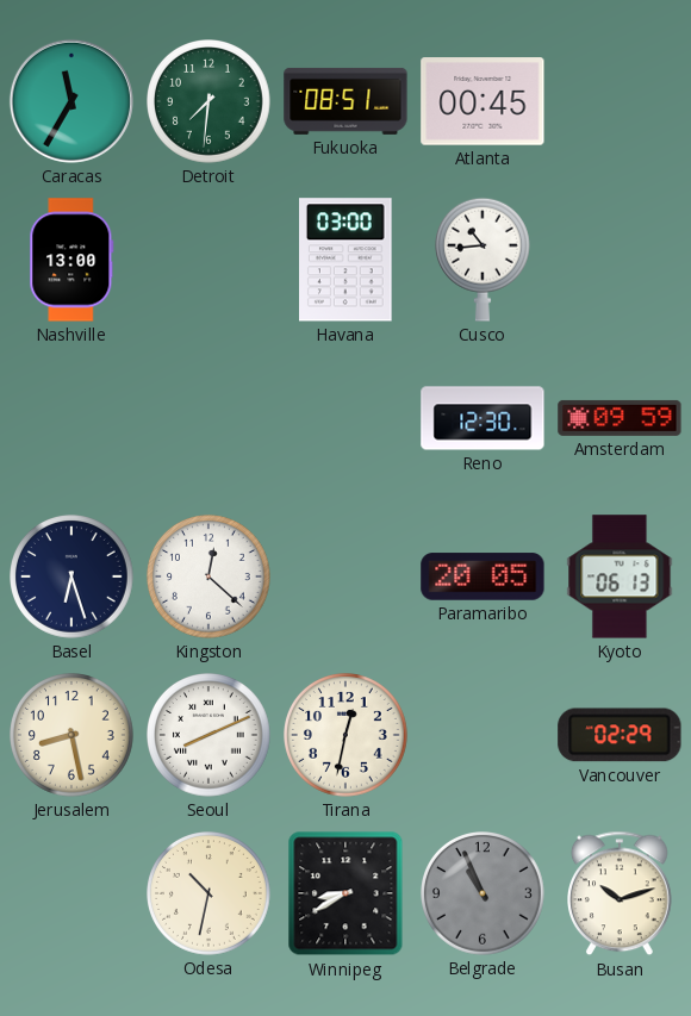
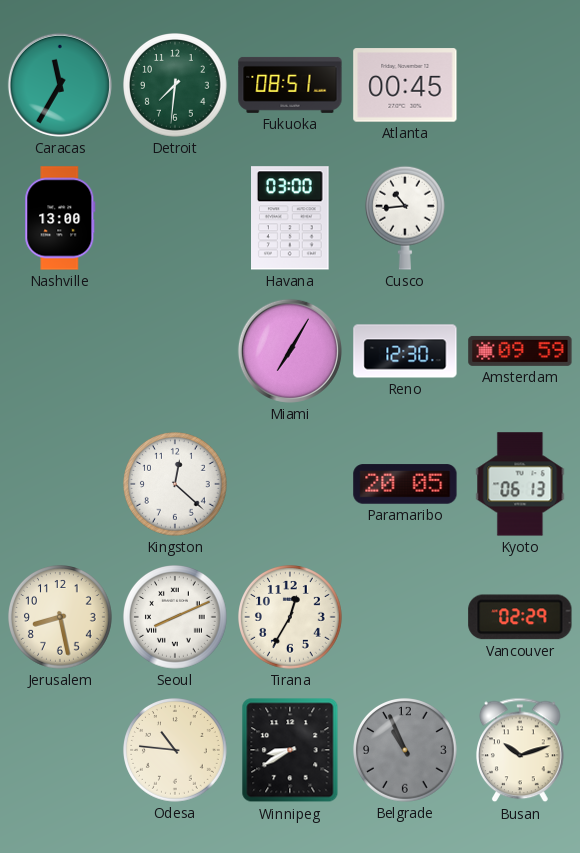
Miami: none -> 7:05
Basel: 6:27 -> none
Tirana: 12:32 -> 12:35
Odesa: 10:32 -> 10:46
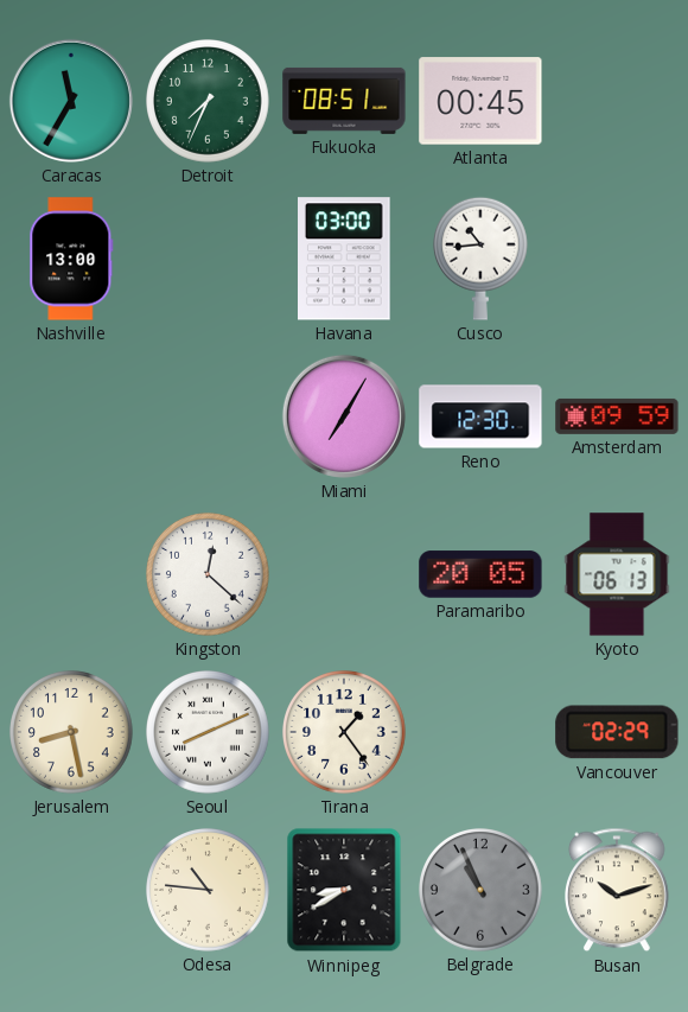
Detroit: 7:31 -> 7:34
Tirana: 12:35 -> 1:24
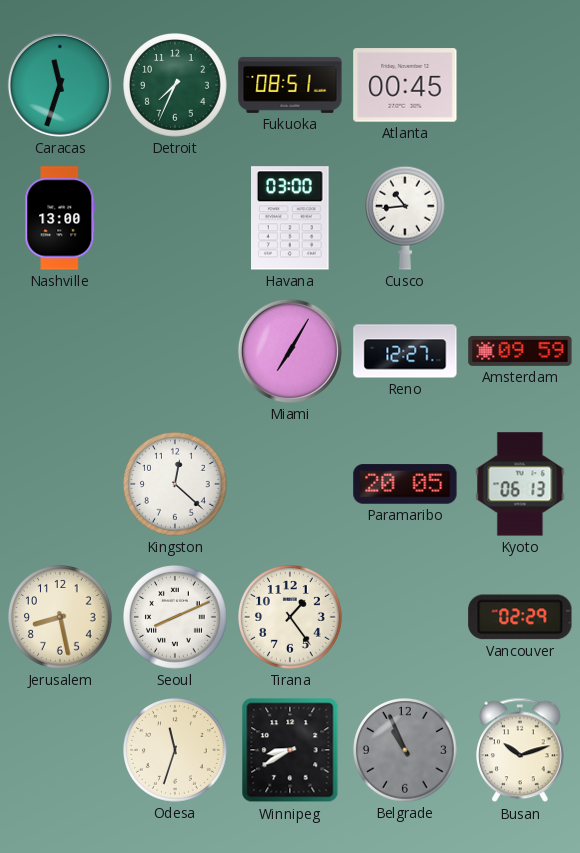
Caracas: 11:35 -> 11:33
Reno: 12:30 -> 12:27
Odesa: 10:46 -> 11:33
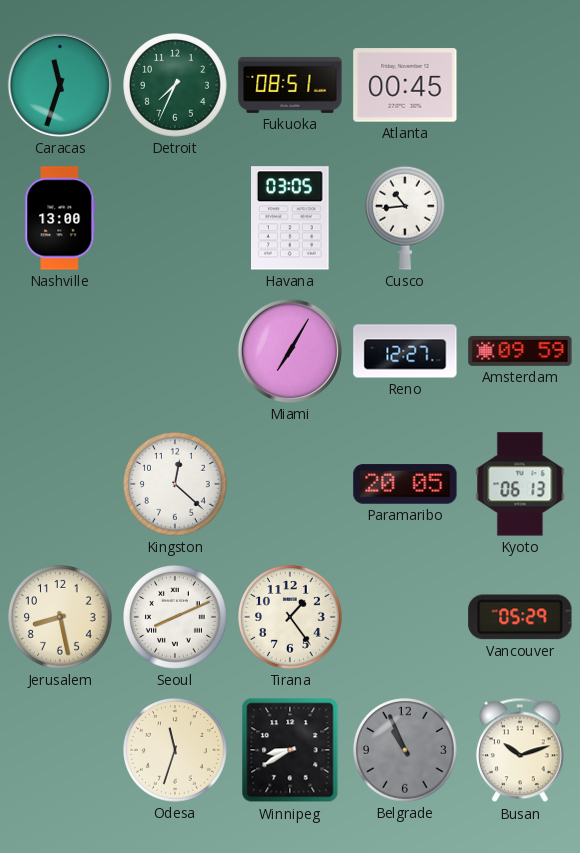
Havana: 03:00 -> 03:05
Vancouver: 02:29 -> 05:29
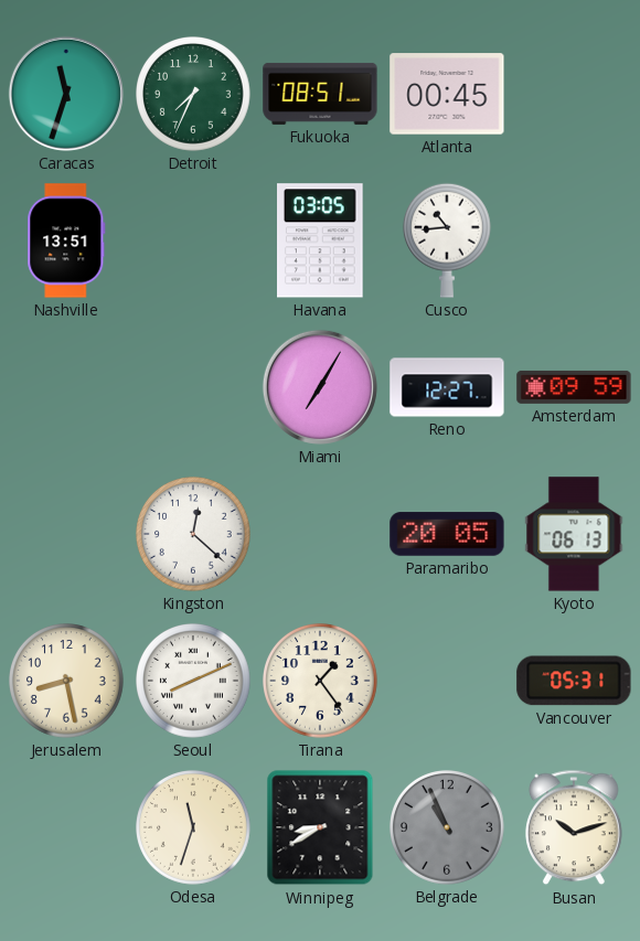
Nashville: 13:00 -> 13:51
Vancouver: 05:29 -> 05:31
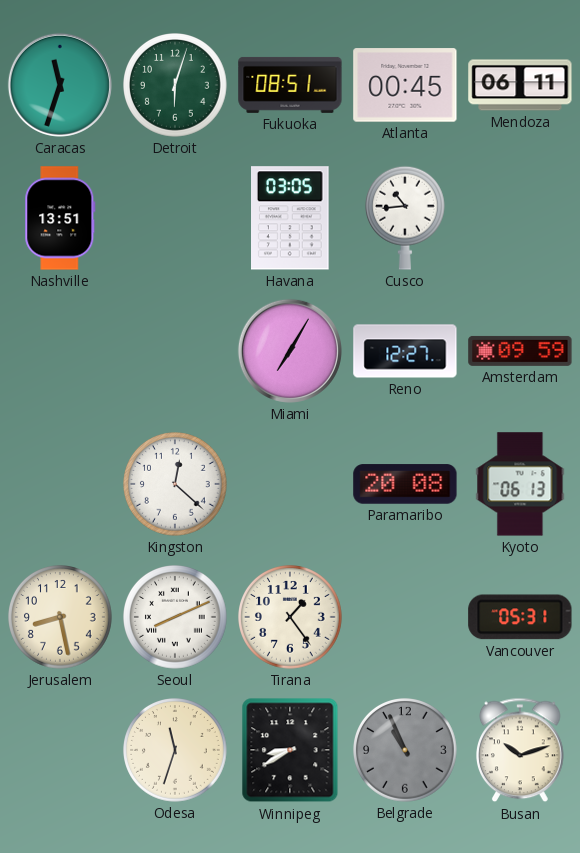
Detroit: 7:34 -> 6:03
Mendoza: none -> 06:11
Paramaribo: 20:05 -> 20:08
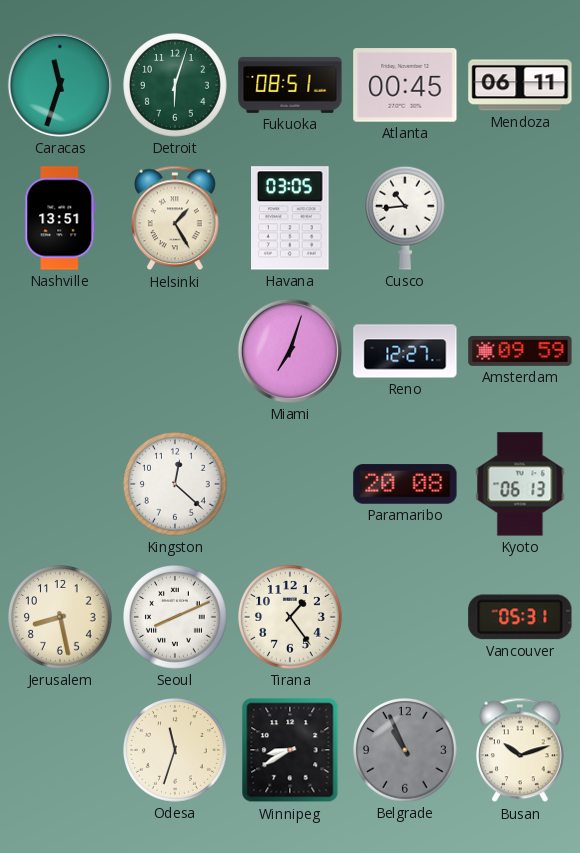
Helsinki: none -> 1:25
Miami: 7:05 -> 7:03
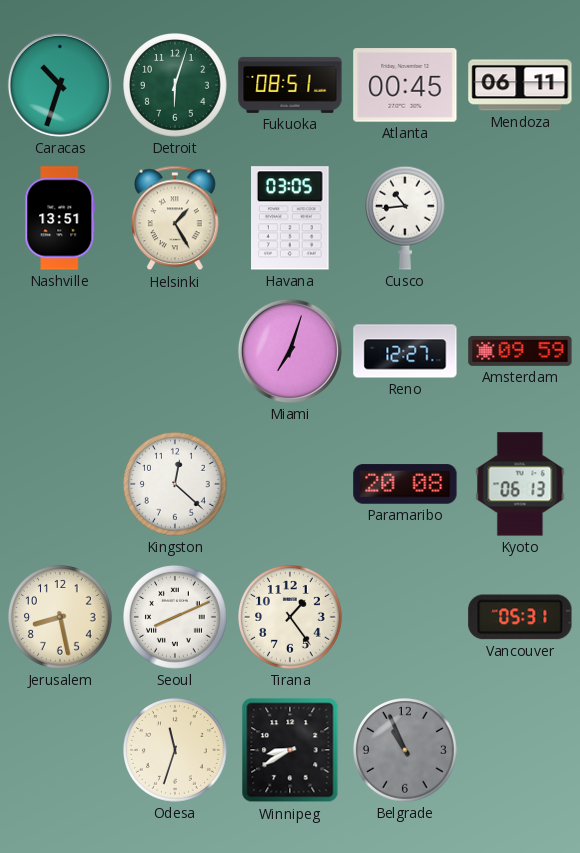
Caracas: 11:33 -> 10:33
Busan: 10:12 -> none
